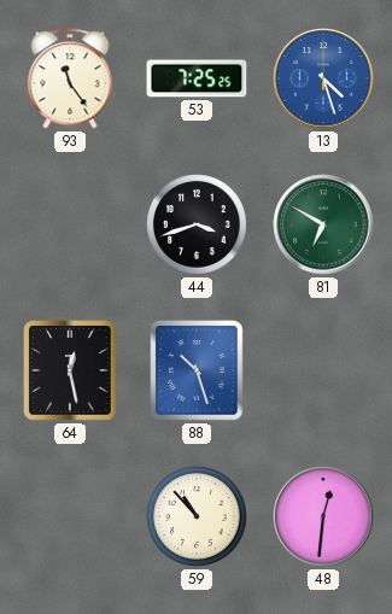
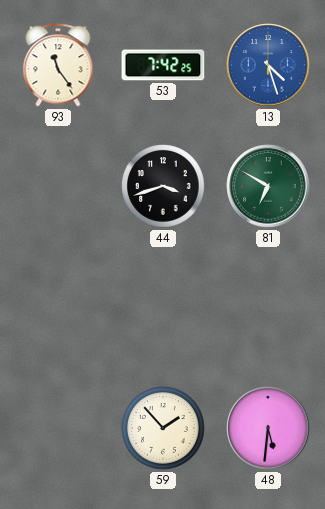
53: 7:25 -> 7:42
64: 12:28 -> none
88: 10:27 -> none
59: 10:53 -> 1:53
48: 12:31 -> 5:31
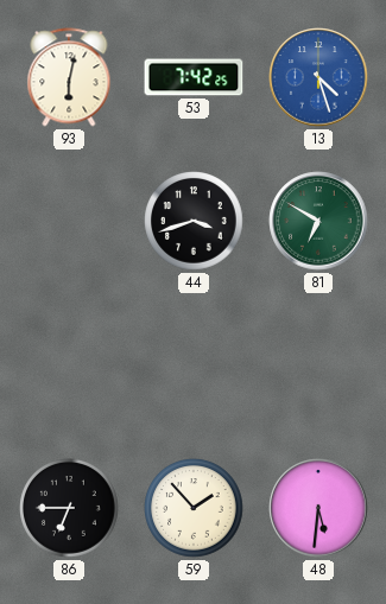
93: 11:24 -> 6:02
86: none -> 6:45
